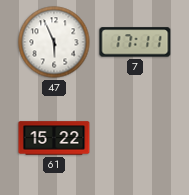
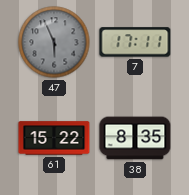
47 dial: white -> grey
38: none -> 8:35
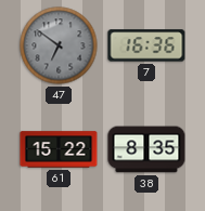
47: 5:56 -> 6:51
7: 17:11 -> 16:36
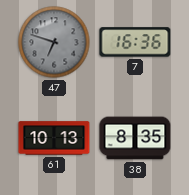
47: 6:51 -> 6:48
61: 15:22 -> 10:13
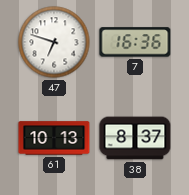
47 dial: grey -> white
38: 8:35 -> 8:37
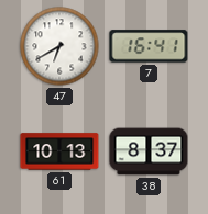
47: 6:48 -> 6:40
7: 16:36 -> 16:41
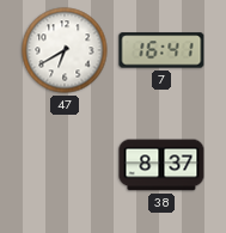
61: 10:13 -> none
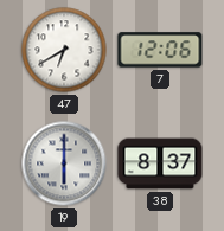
7: 16:41 -> 12:06
19: none -> 6:00
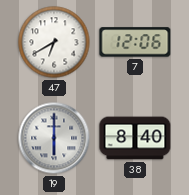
38: 8:37 -> 8:40
